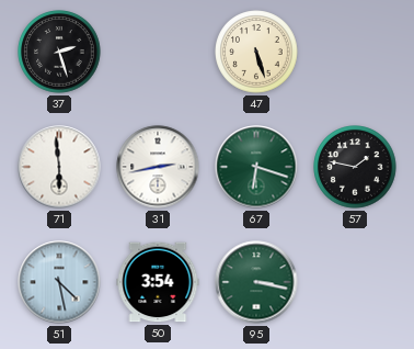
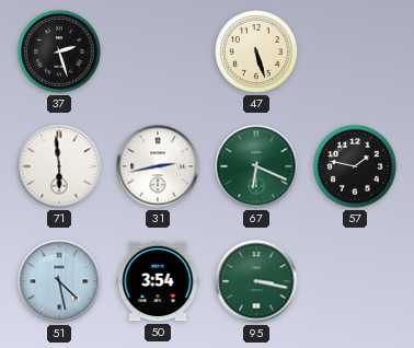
67: 6:18 -> 6:19
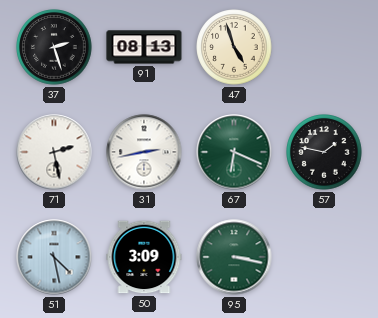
91: none -> 08:13
47: 5:27 -> 4:57
71: 5:59 -> 2:28
50: 3:54 -> 3:09
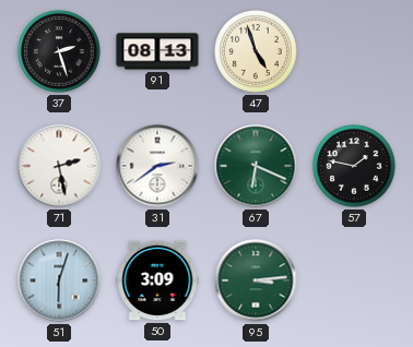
31: 2:43 -> 2:39
51: 4:28 -> 6:03
95: 3:17 -> 3:14
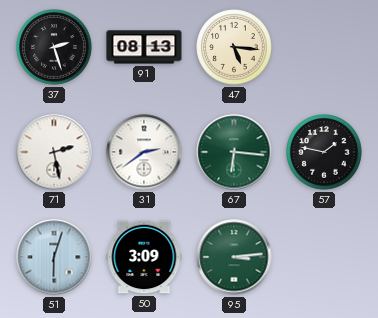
47: 4:57 -> 5:16
67: 6:19 -> 6:16
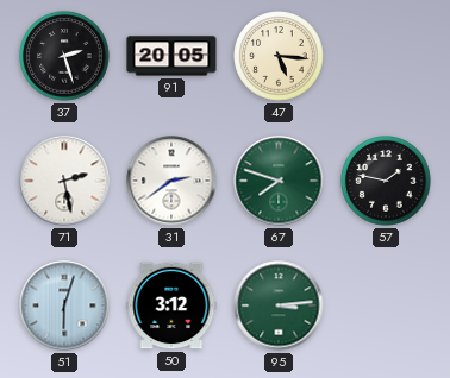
91: 08:13 -> 20:05
67: 6:16 -> 7:48
50: 3:09 -> 3:12
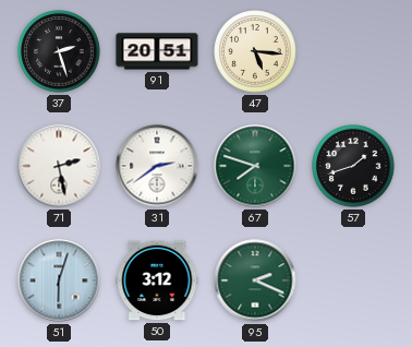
91: 20:05 -> 20:51
57: 1:47 -> 1:42
95: 3:14 -> 2:19
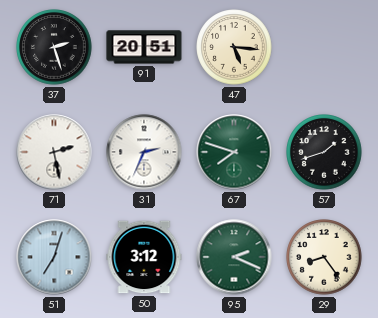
31: 2:39 -> 2:34
51: 6:03 -> 7:03
29: none -> 8:24
